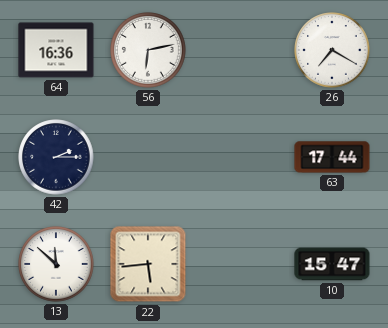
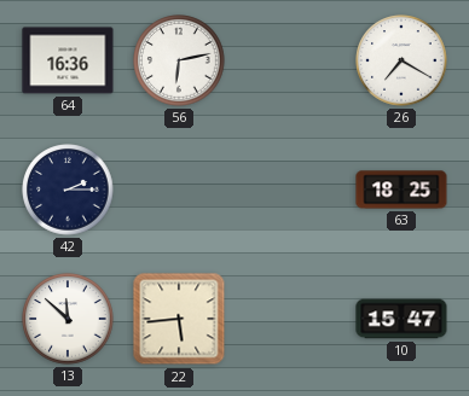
63: 17:44 -> 18:25
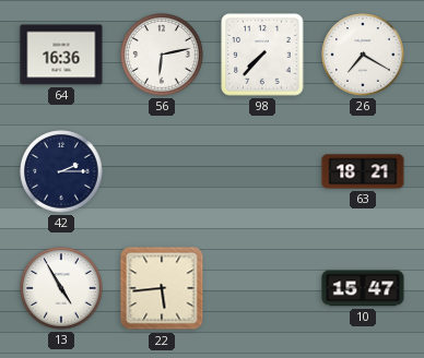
98: none -> 7:37
63: 18:25 -> 18:21
13: 11:52 -> 4:55
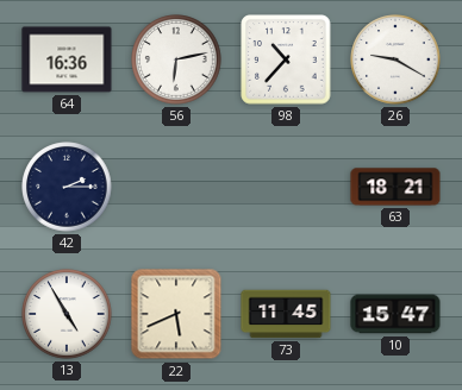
98: 7:37 -> 10:37
26: 7:20 -> 9:20
22: 5:44 -> 5:41
73: none -> 11:45
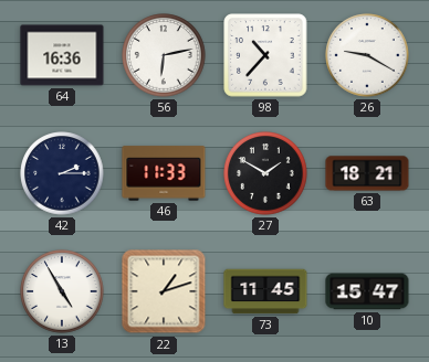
46: none -> 11:33
27: none -> 1:50
22: 5:41 -> 1:12
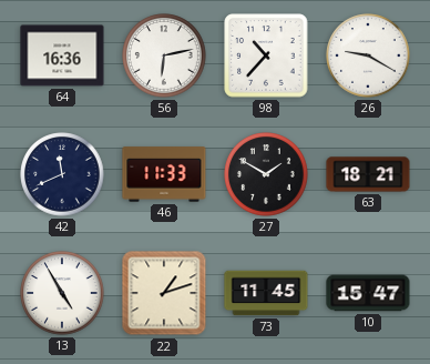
42: 2:15 -> 11:41
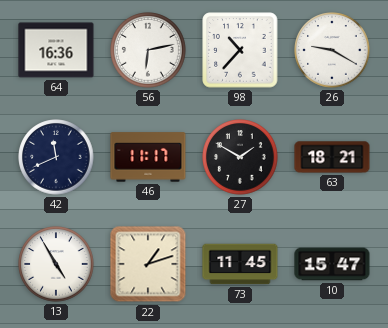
46: 11:33 -> 11:17
